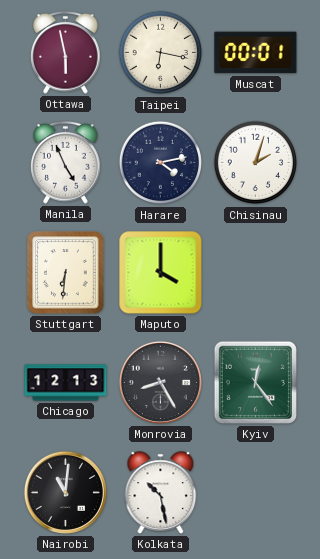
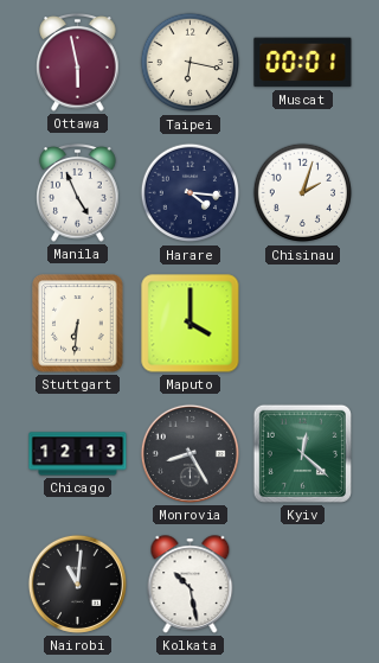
Harare: 4:13 -> 4:16
Kyiv: 12:24 -> 12:22
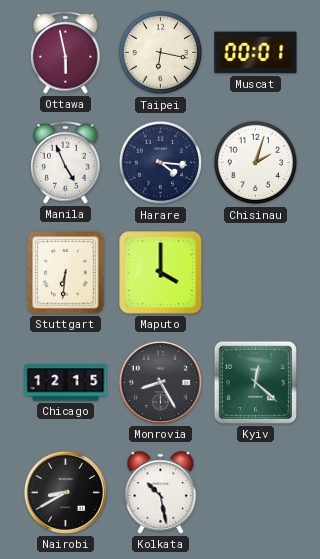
Chicago: 12:13 -> 12:15
Nairobi: 11:01 -> 8:40
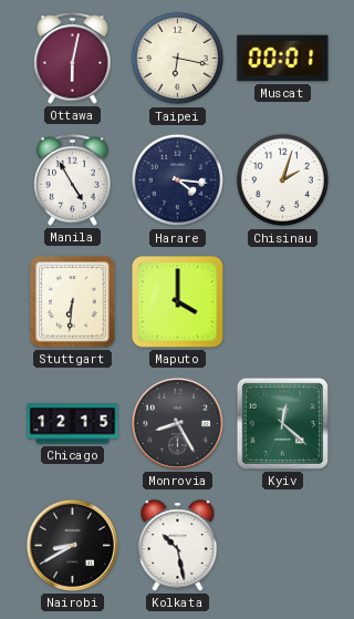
Ottawa: 5:58 -> 6:02
Manila: 4:56 -> 4:55
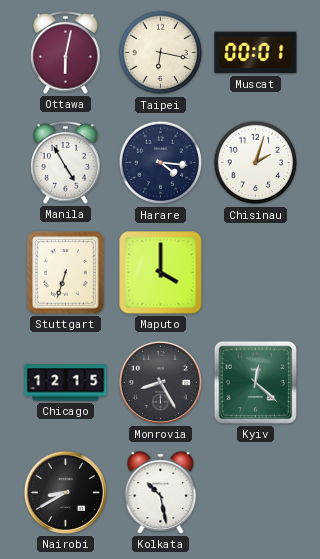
Stuttgart: 6:31 -> 6:33
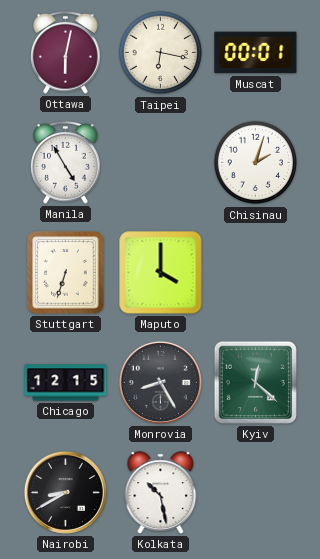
Harare: 4:16 -> none
